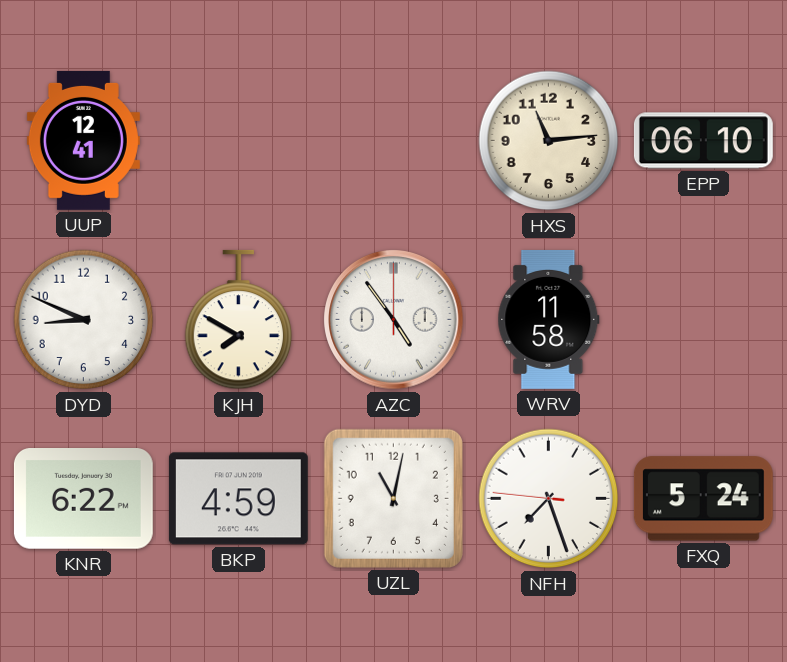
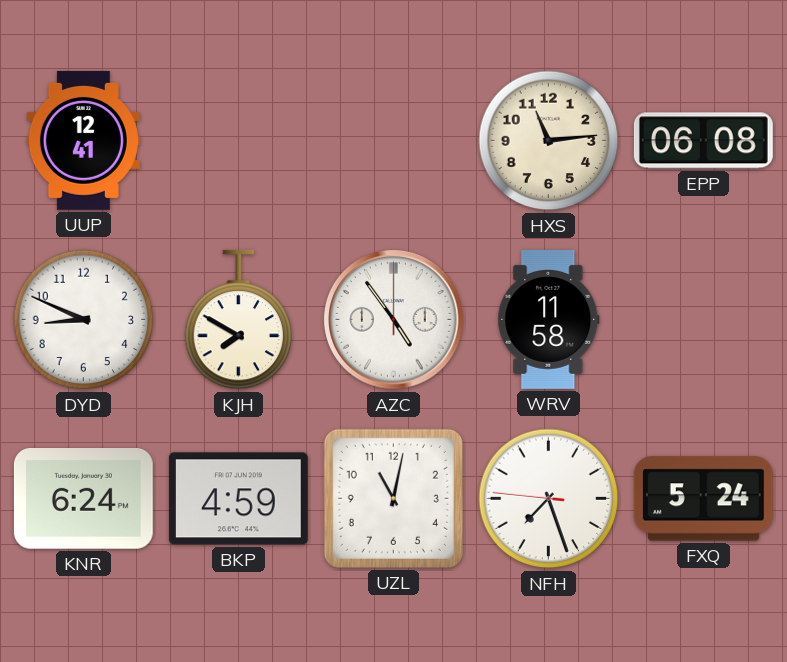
EPP: 06:10 -> 06:08
KNR: 6:22 -> 6:24
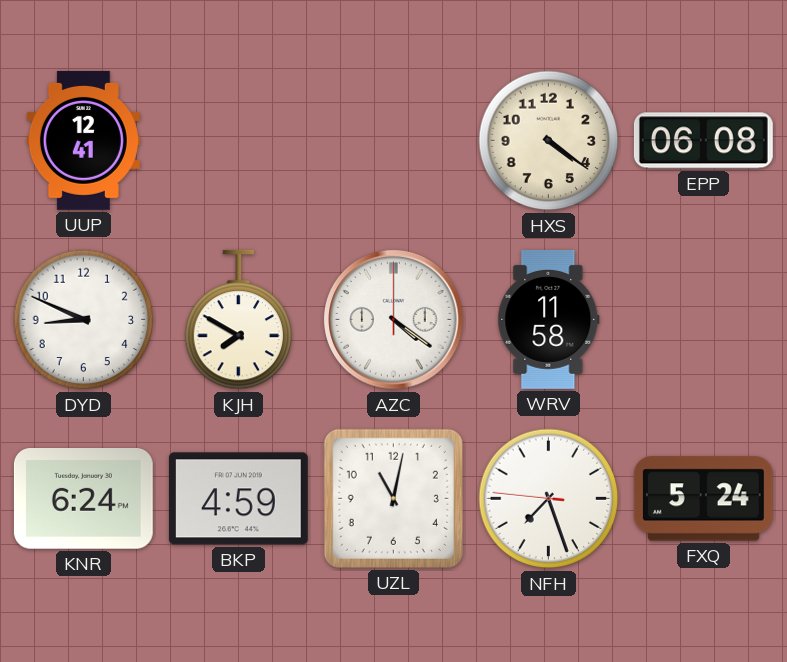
HXS: 11:14 -> 4:21
AZC: 4:54 -> 4:21
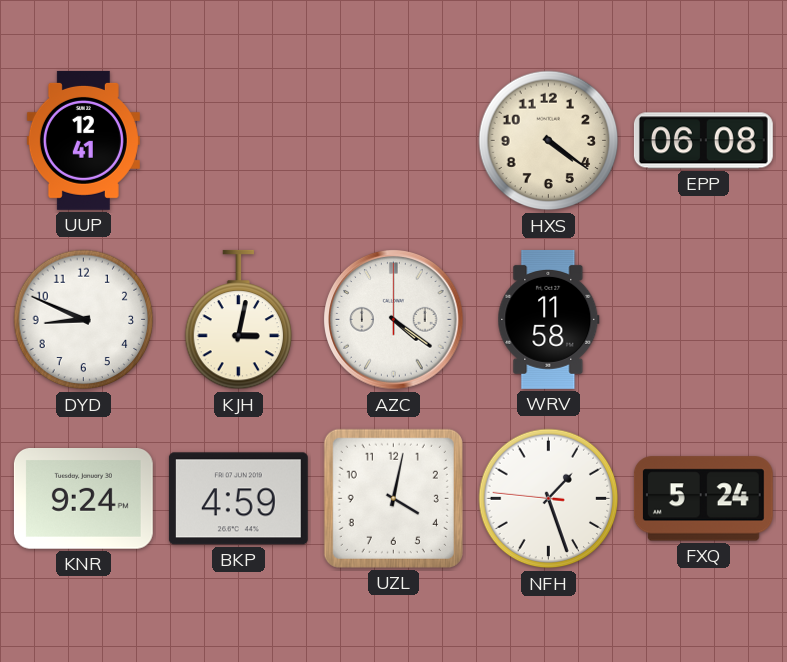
KJH: 7:50 -> 3:02
KNR: 6:24 -> 9:24
UZL: 11:02 -> 4:02
NFH: 7:26 -> 1:26
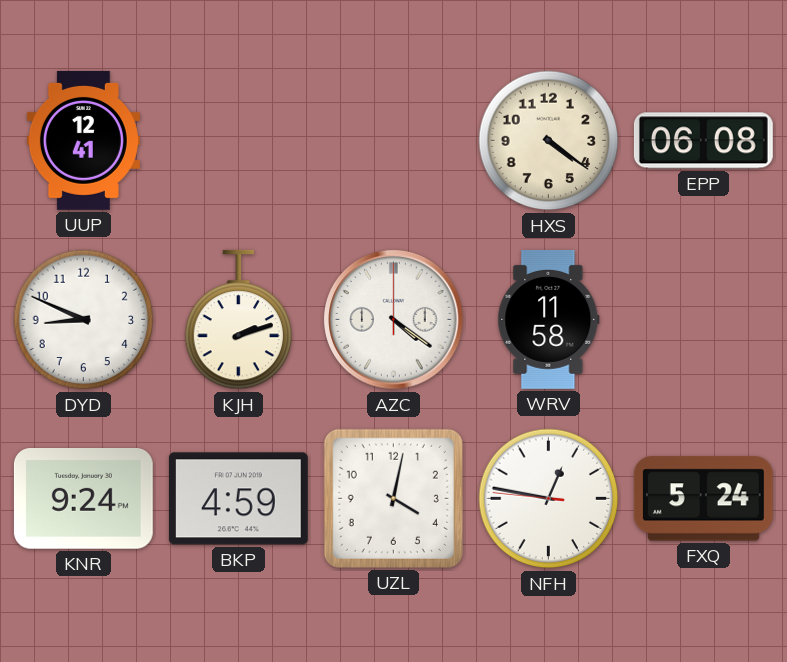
KJH: 3:02 -> 2:12
NFH: 1:26 -> 12:46
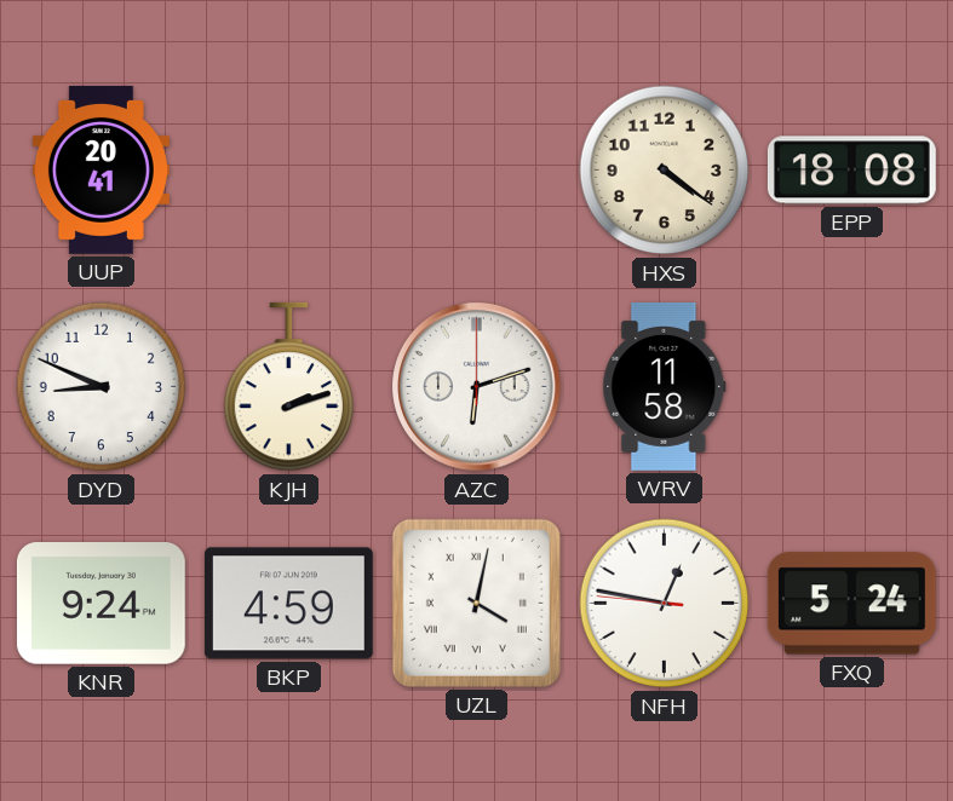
UUP: 12:41 -> 20:41
EPP: 06:08 -> 18:08
AZC: 4:21 -> 6:12
UZL numerals: Arabic -> Roman
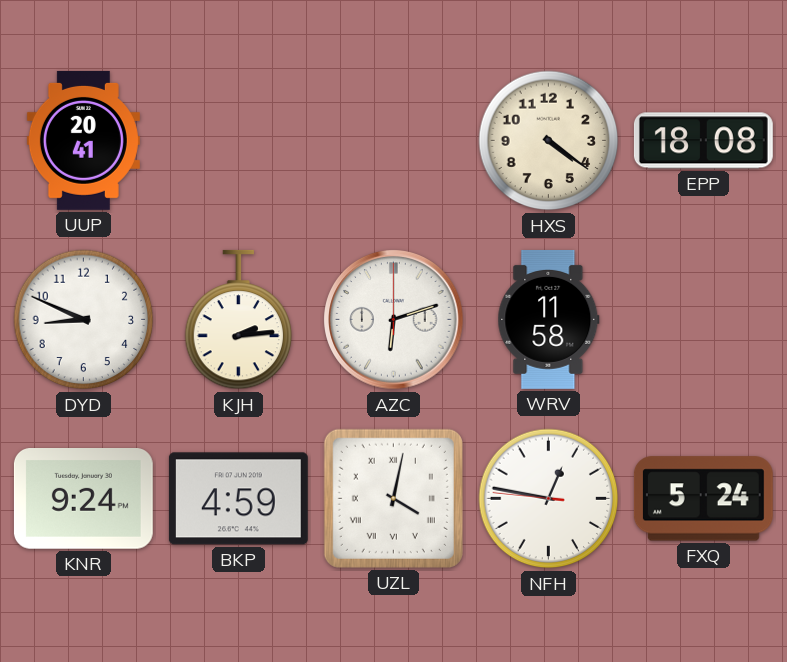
KJH: 2:12 -> 2:14
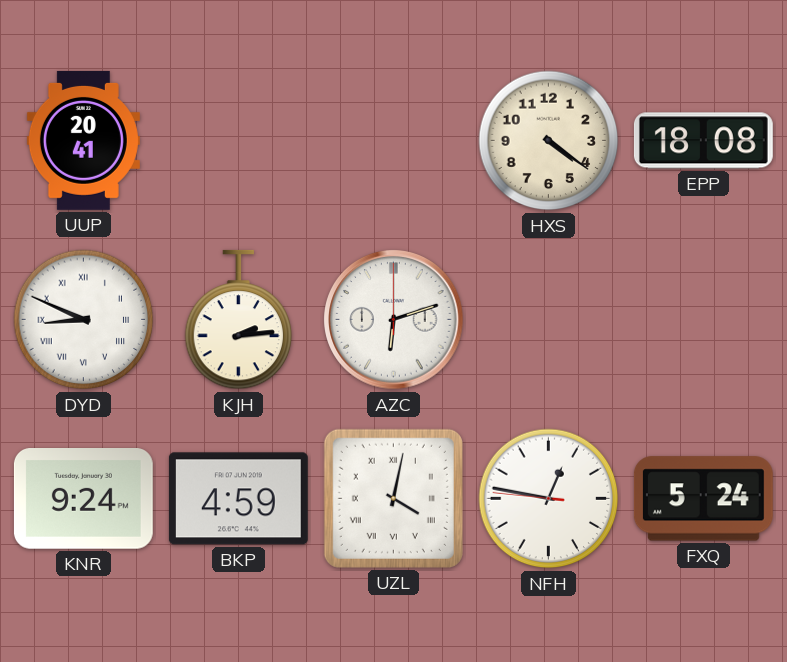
DYD numerals: Arabic -> Roman
WRV: 11:58 -> none
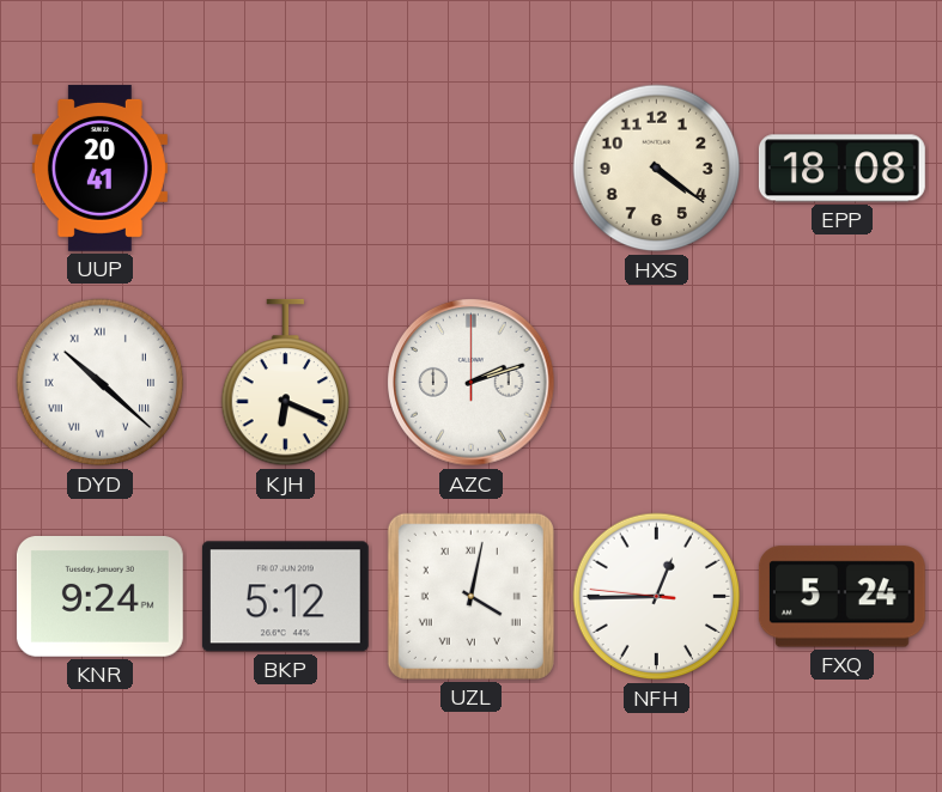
DYD: 8:49 -> 10:22
KJH: 2:14 -> 6:19
AZC: 6:12 -> 2:12
BKP: 4:59 -> 5:12
NFH: 12:46 -> 12:44
